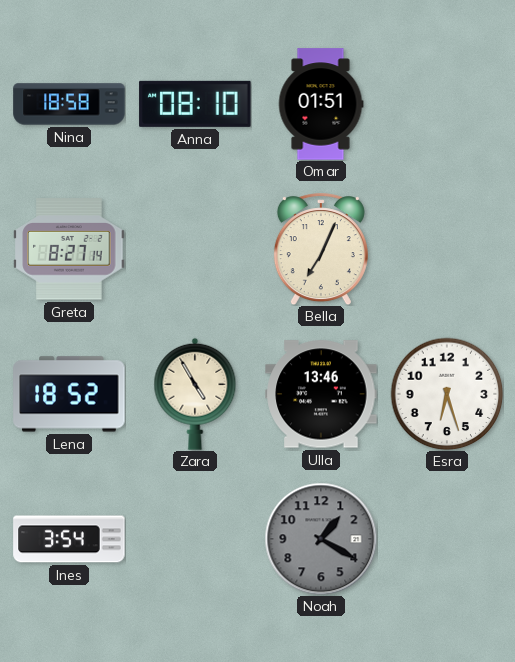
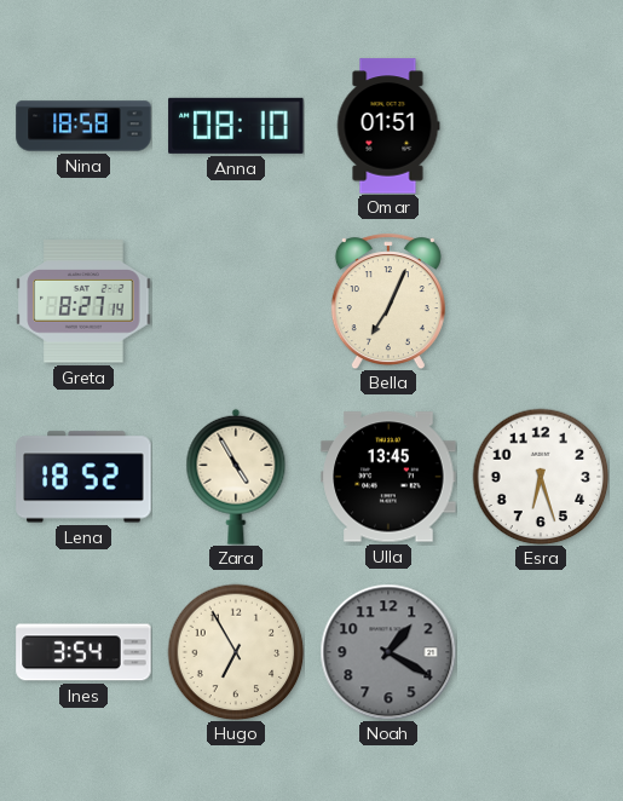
Ulla: 13:46 -> 13:45
Hugo: none -> 6:55
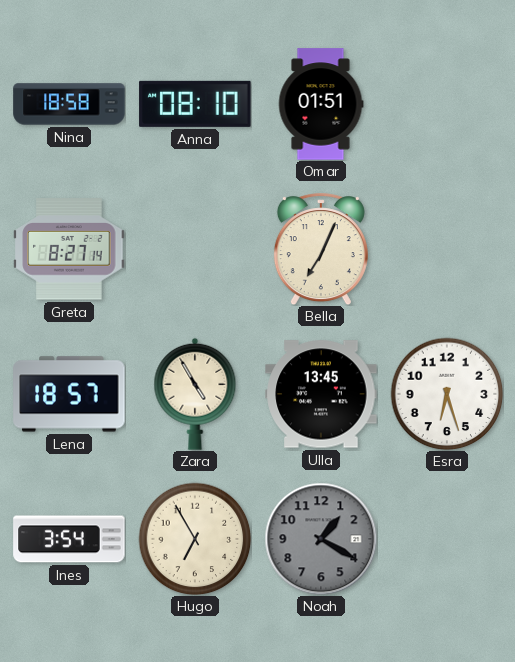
Lena: 18:52 -> 18:57
